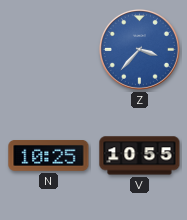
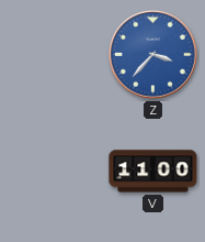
N: 10:25 -> none
V: 10:55 -> 11:00
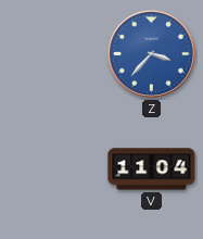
V: 11:00 -> 11:04
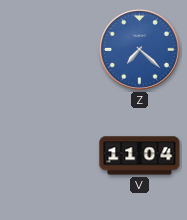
Z: 3:37 -> 7:22
